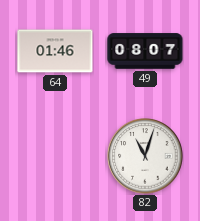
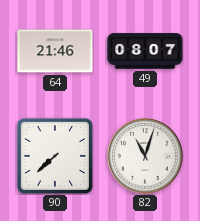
64: 01:46 -> 21:46
90: none -> 7:38
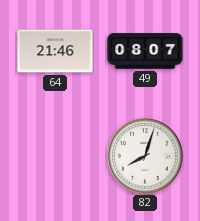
90: 7:38 -> none
82: 11:03 -> 8:03
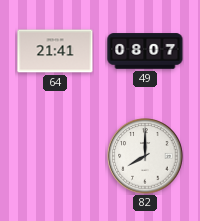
64: 21:46 -> 21:41
82: 8:03 -> 8:00
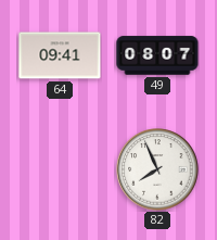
64: 21:41 -> 09:41
82: 8:00 -> 7:56
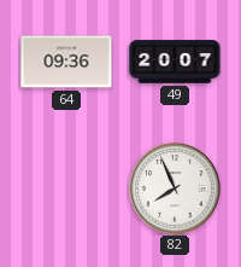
64: 09:41 -> 09:36
49: 08:07 -> 20:07
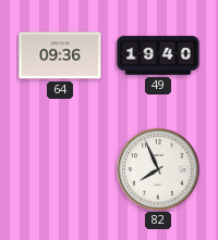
49: 20:07 -> 19:40
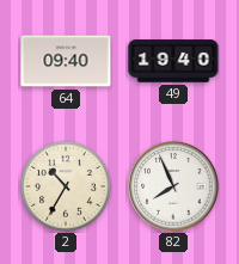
64: 09:36 -> 09:40
2: none -> 10:35
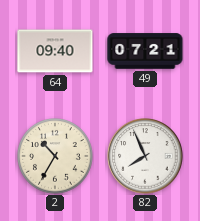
49: 19:40 -> 07:21
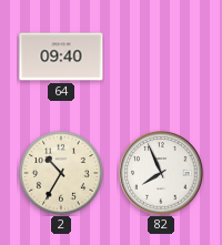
49: 07:21 -> none
